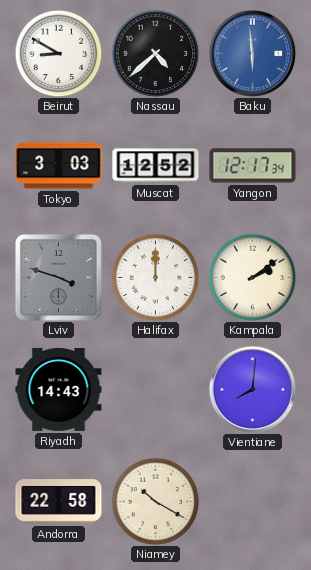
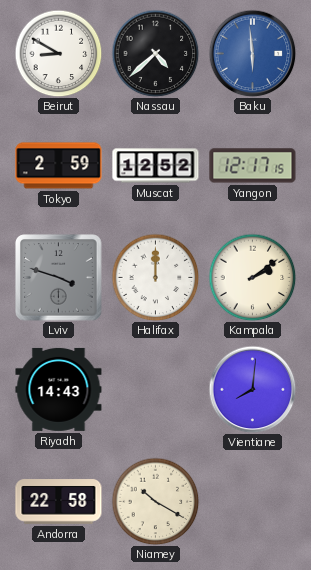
Tokyo: 3:03 -> 2:59
Yangon: 12:17:34 -> 12:17:15
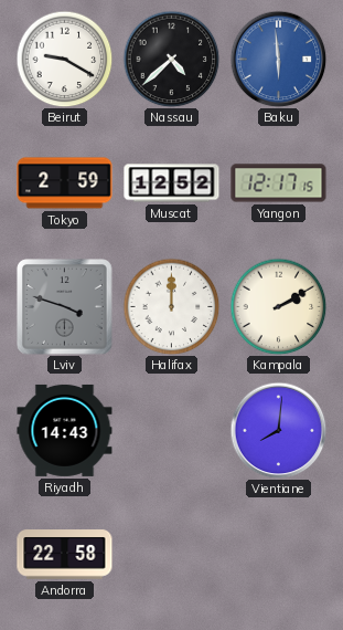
Beirut: 8:50 -> 9:20
Kampala: 2:09 -> 2:10
Niamey: 10:20 -> none
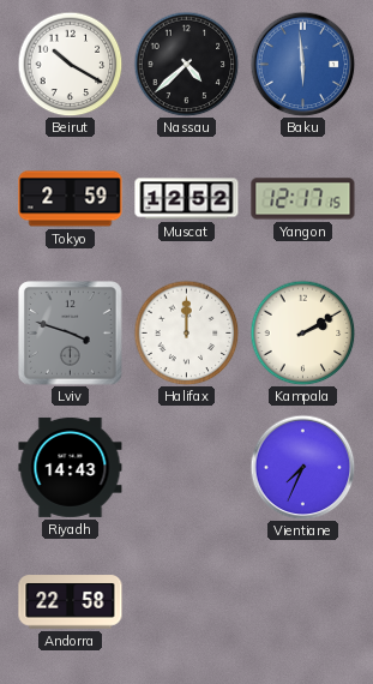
Beirut: 9:20 -> 10:20
Vientiane: 8:01 -> 7:34
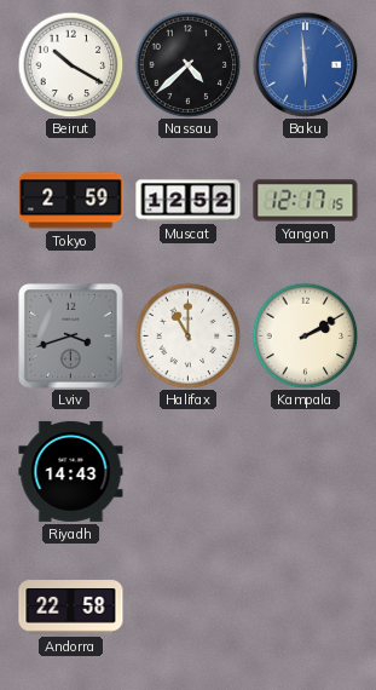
Lviv: 3:48 -> 3:42
Halifax: 12:00 -> 11:00
Vientiane: 7:34 -> none
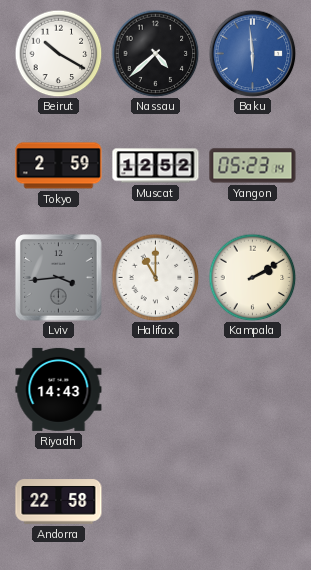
Yangon: 12:17 -> 05:23
Lviv: 3:42 -> 3:44
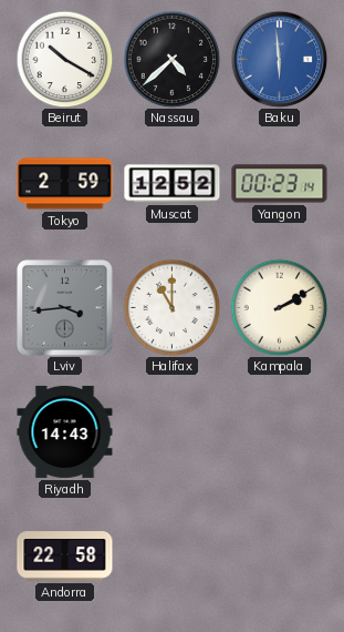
Yangon: 05:23 -> 00:23
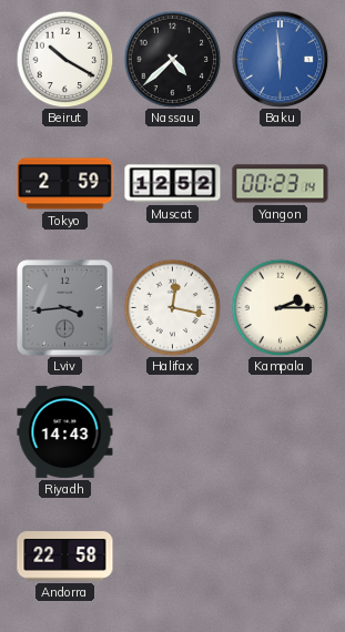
Halifax: 11:00 -> 12:17
Kampala: 2:10 -> 2:15
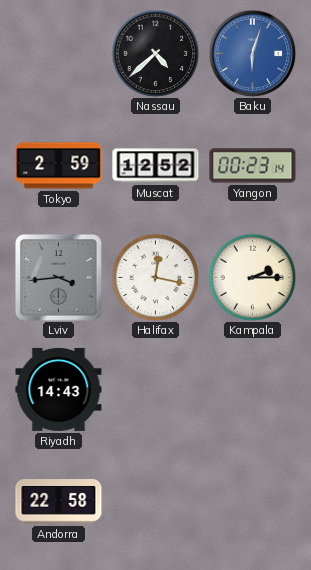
Beirut: 10:20 -> none
Baku: 5:59 -> 6:03
